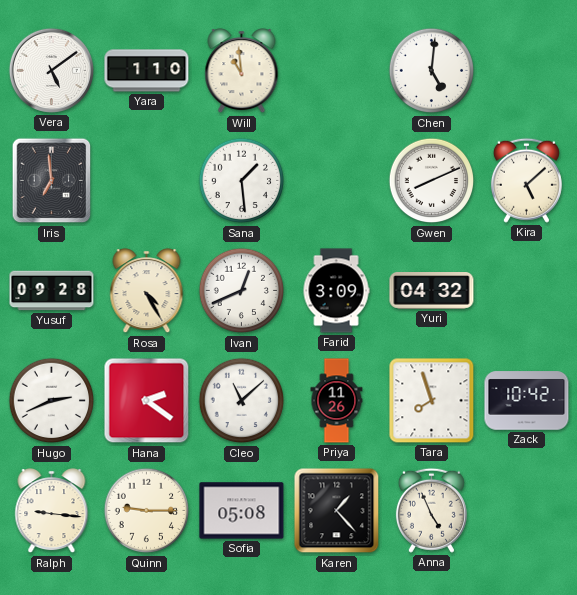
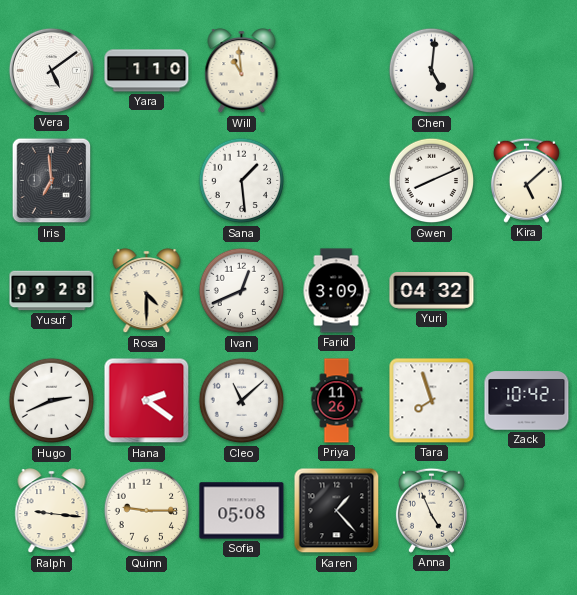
Rosa: 4:25 -> 4:30
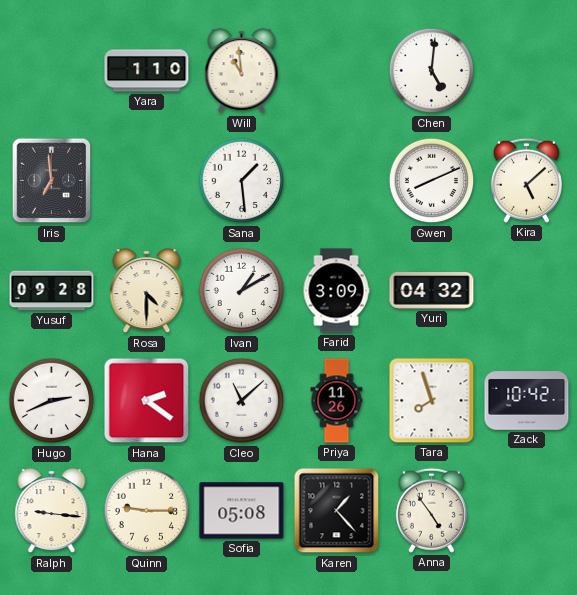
Vera: 5:09 -> none
Ivan: 12:41 -> 1:10
Anna: 4:56 -> 4:54
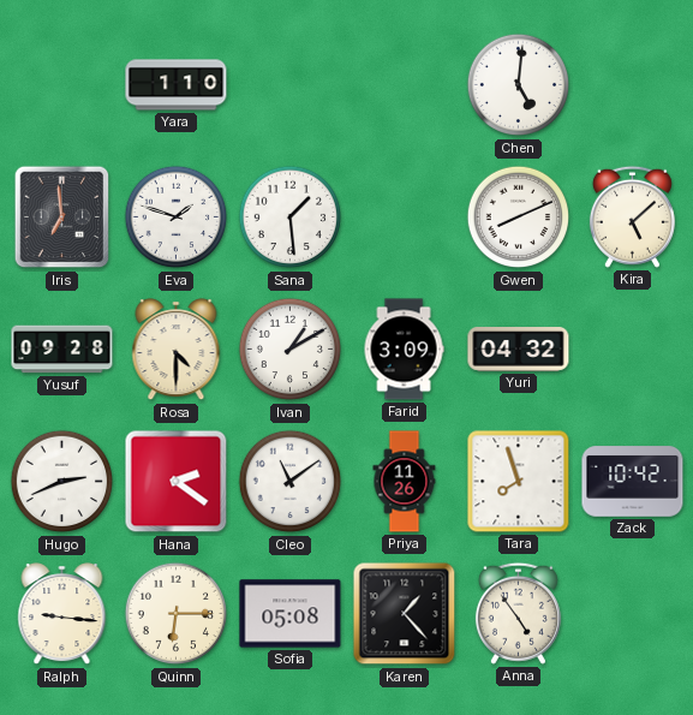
Will: 10:59 -> none
Eva: none -> 1:48
Cleo: 11:08 -> 11:09
Quinn: 9:15 -> 6:15
